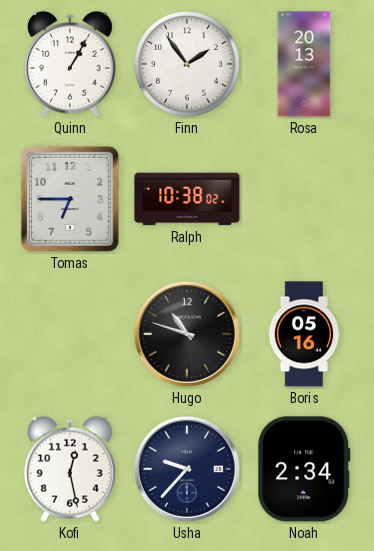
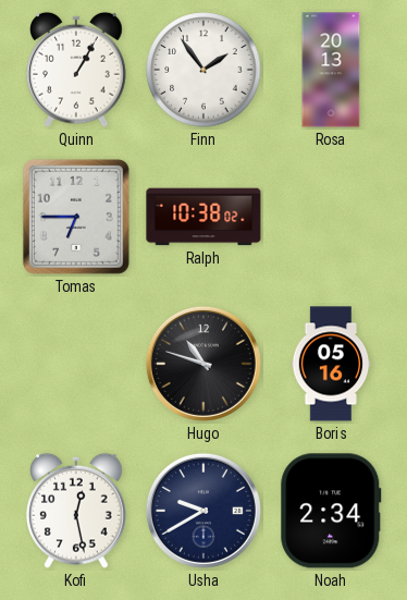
Usha: 9:37 -> 9:40
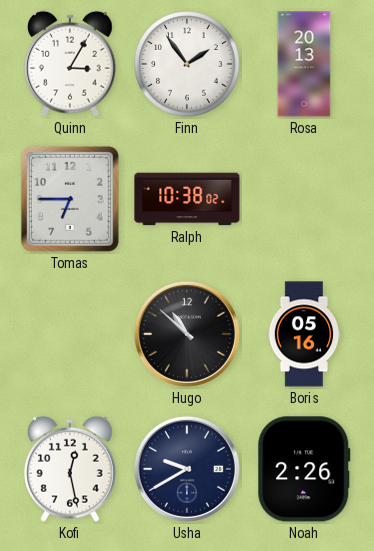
Quinn: 1:05 -> 3:05
Hugo: 10:48 -> 10:52
Noah: 2:34 -> 2:26
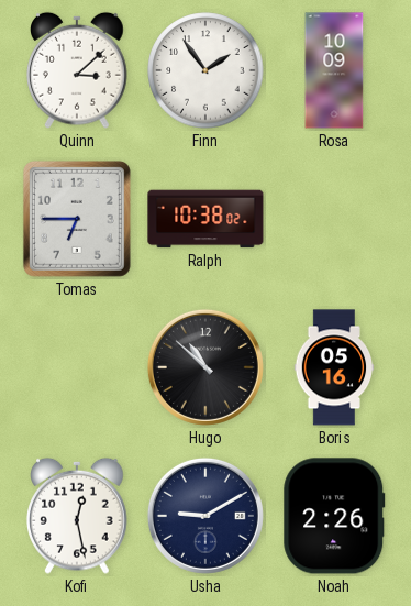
Quinn: 3:05 -> 3:08
Rosa: 20:13 -> 10:09
Usha: 9:40 -> 9:10
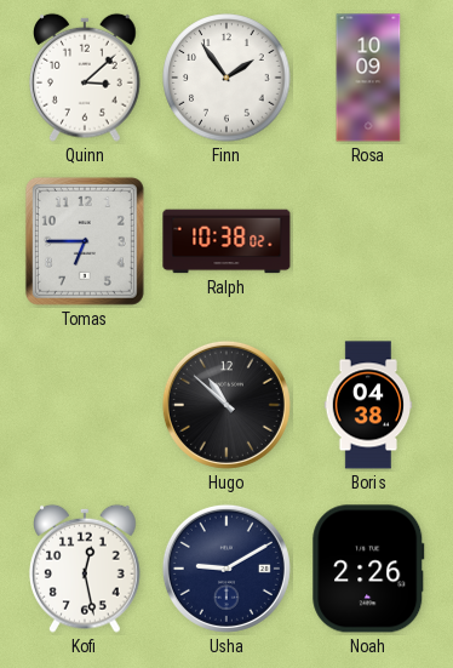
Boris: 05:16 -> 04:38
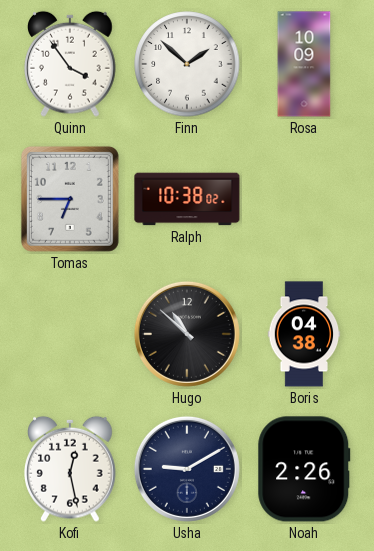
Quinn: 3:08 -> 3:54
Finn: 1:54 -> 1:52
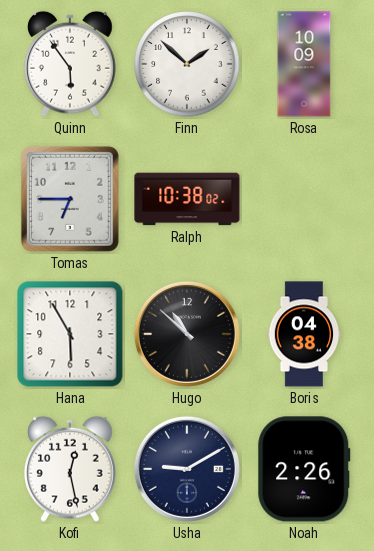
Quinn: 3:54 -> 5:54
Hana: none -> 5:55
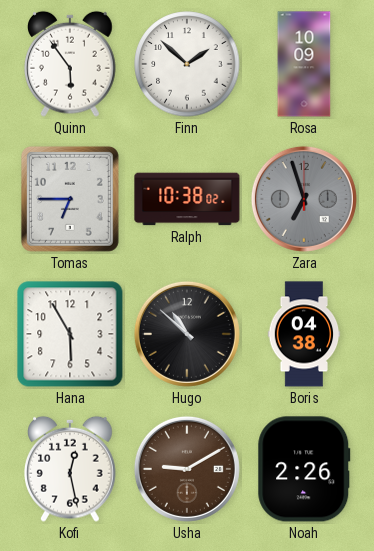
Zara: none -> 6:57
Usha dial: navy -> brown
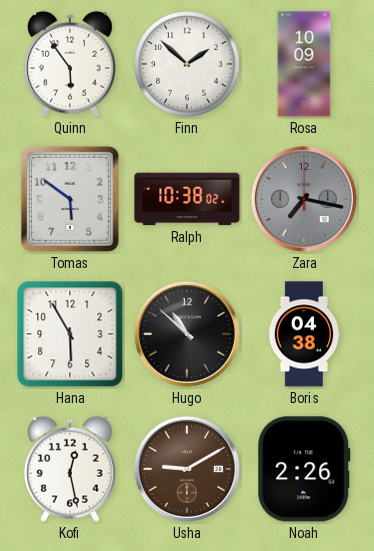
Tomas: 6:45 -> 5:51
Zara: 6:57 -> 7:17
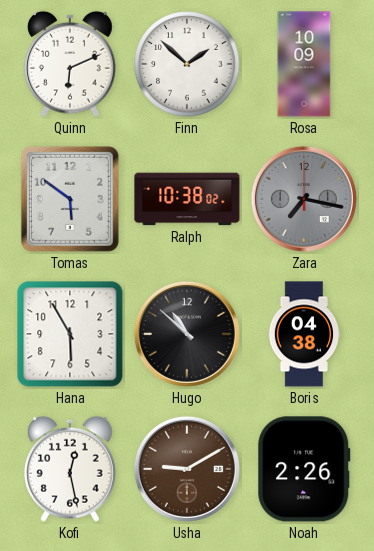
Quinn: 5:54 -> 6:11
